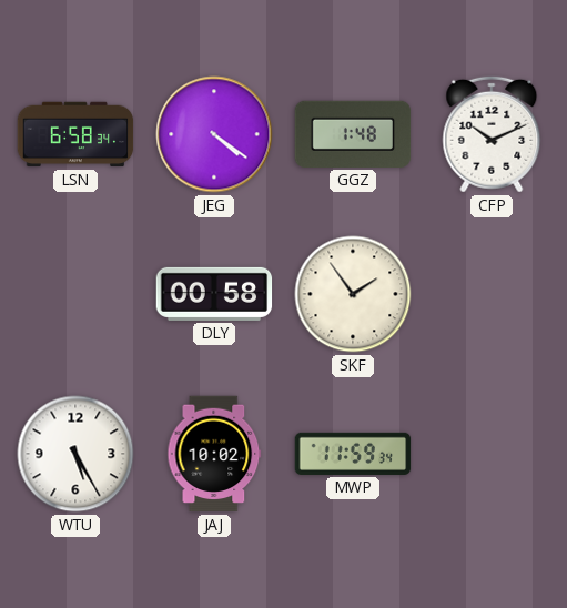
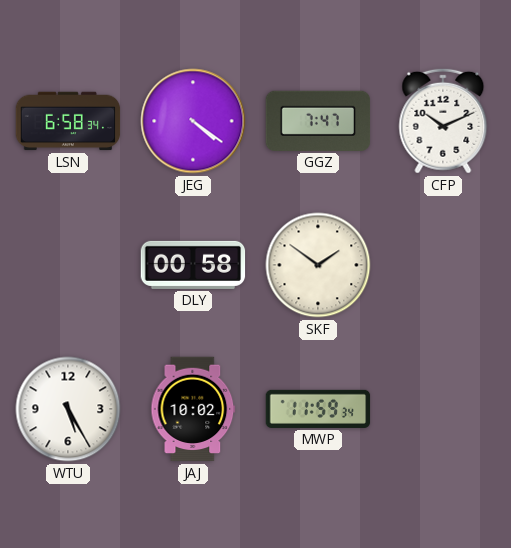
GGZ: 1:48 -> 7:47
SKF: 1:54 -> 1:51
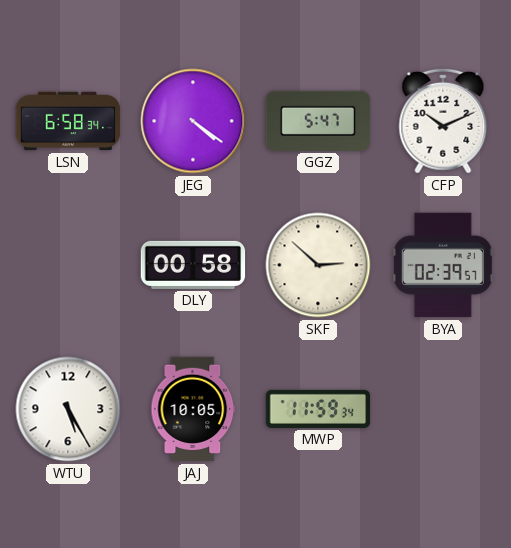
GGZ: 7:47 -> 5:47
SKF: 1:51 -> 2:52
BYA: none -> 02:39
JAJ: 10:02 -> 10:05
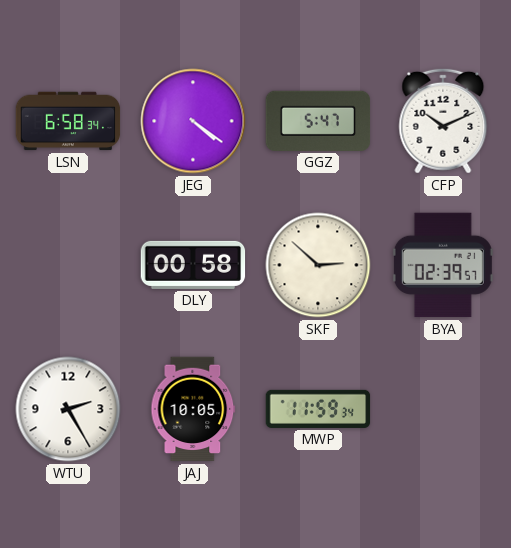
WTU: 5:25 -> 2:25
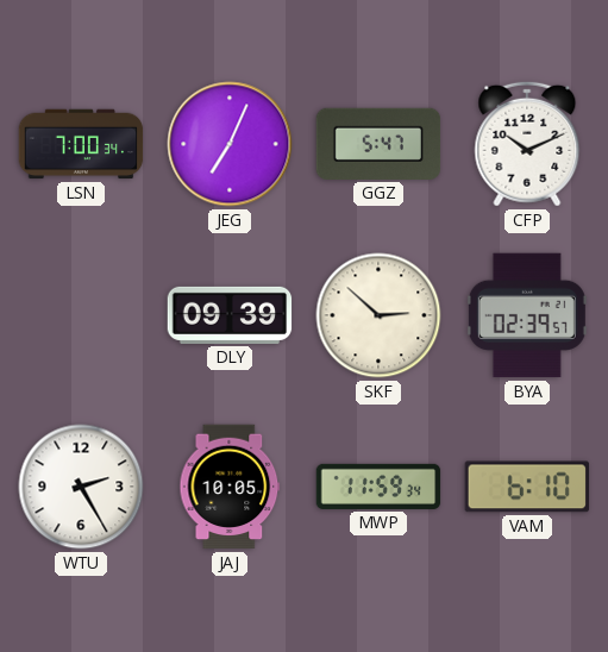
LSN: 6:58 -> 7:00
JEG: 4:21 -> 7:04
DLY: 00:58 -> 09:39
VAM: none -> 6:10
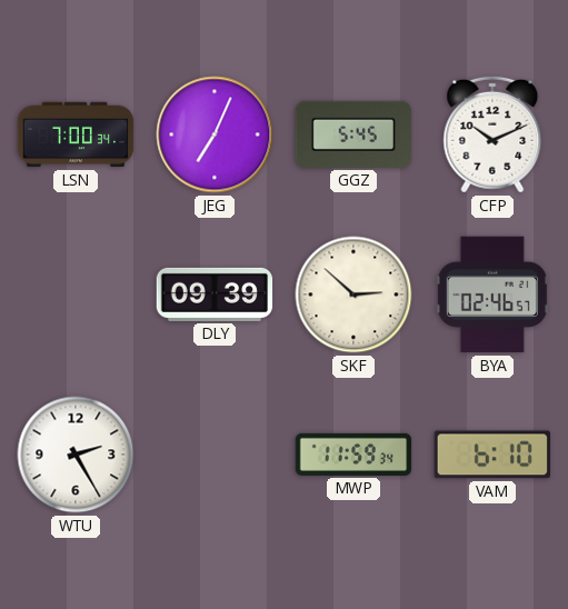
GGZ: 5:47 -> 5:45
BYA: 02:39 -> 02:46
JAJ: 10:05 -> none
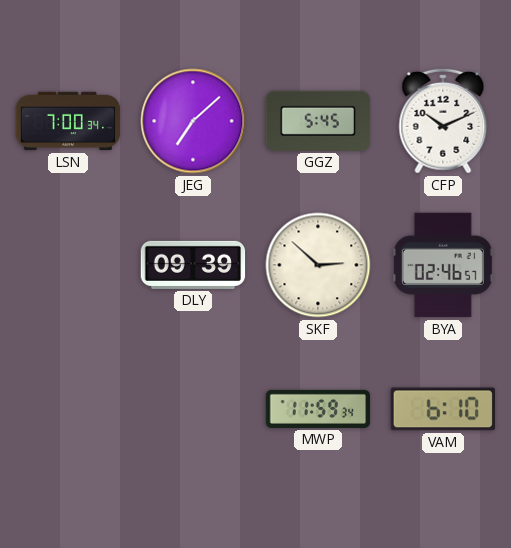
JEG: 7:04 -> 7:08
WTU: 2:25 -> none
